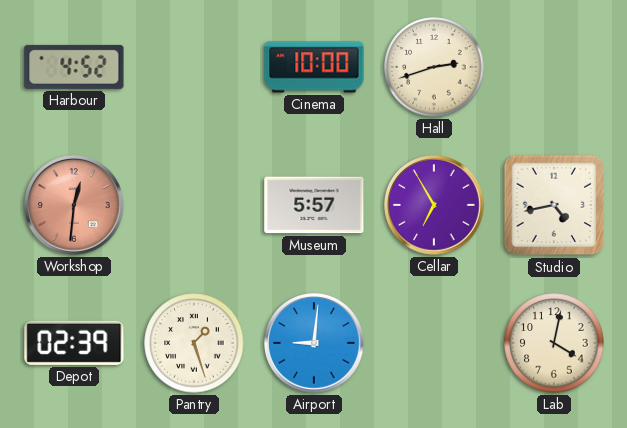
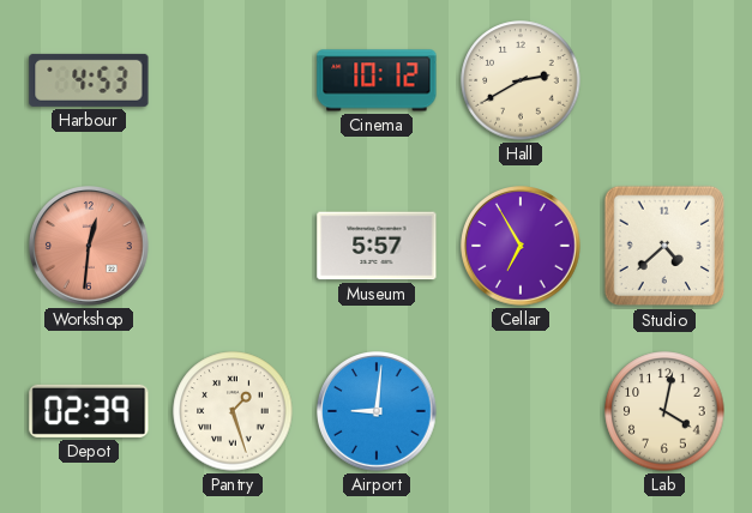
Harbour: 4:52 -> 4:53
Cinema: 10:00 -> 10:12
Hall: 2:42 -> 2:40
Studio: 4:43 -> 4:38
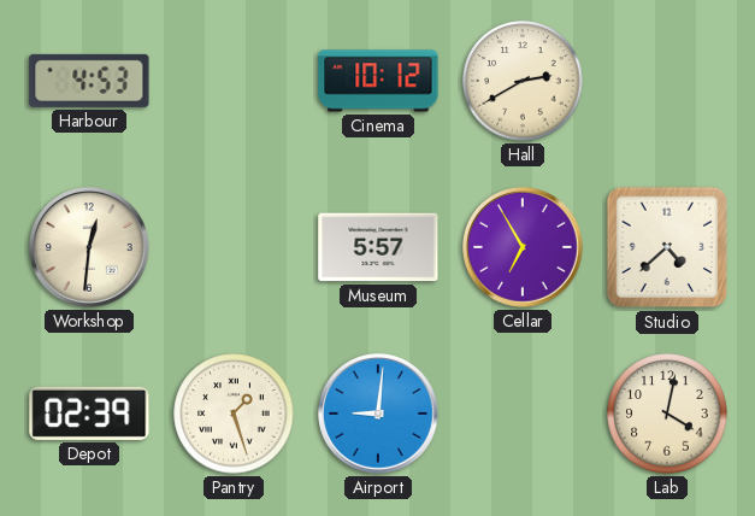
Workshop dial: salmon -> cream
